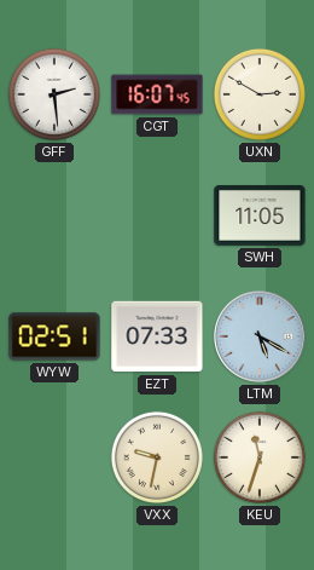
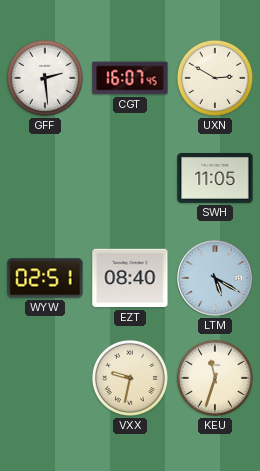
EZT: 07:33 -> 08:40
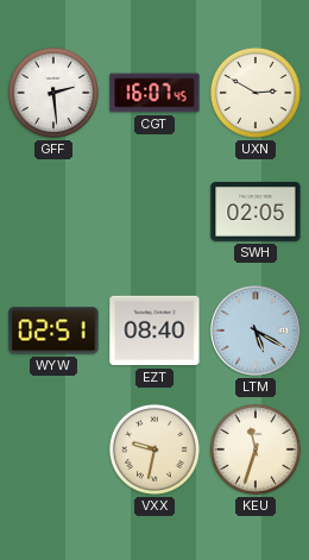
SWH: 11:05 -> 02:05
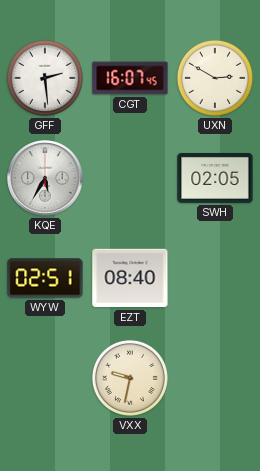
KQE: none -> 5:35
LTM: 5:20 -> none
KEU: 11:33 -> none
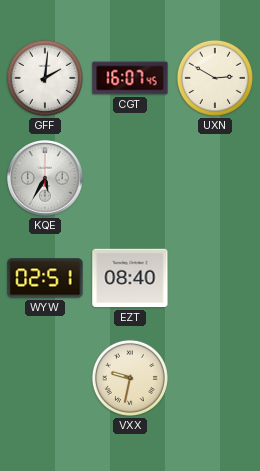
GFF: 2:29 -> 2:01
SWH: 02:05 -> none
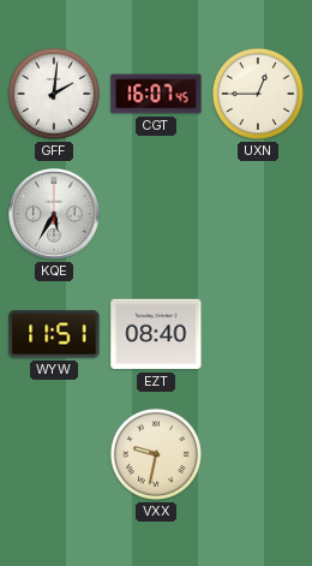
UXN: 2:50 -> 12:45
WYW: 02:51 -> 11:51
